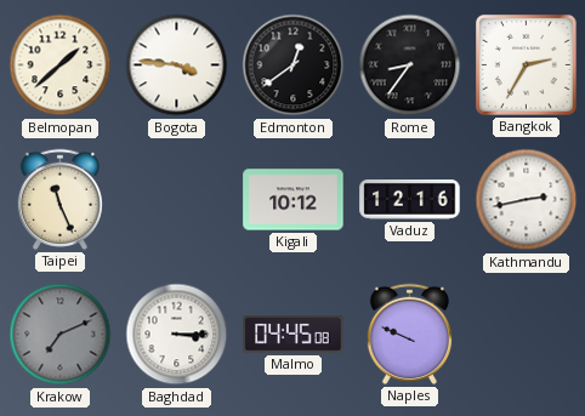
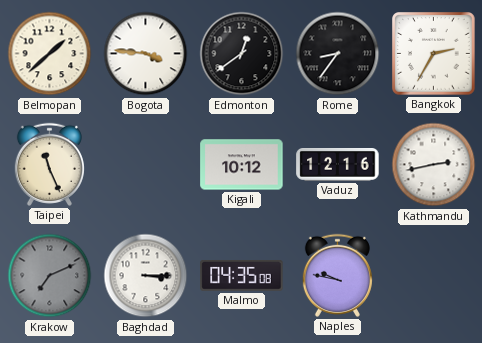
Malmo: 04:45 -> 04:35
Naples: 9:49 -> 9:47
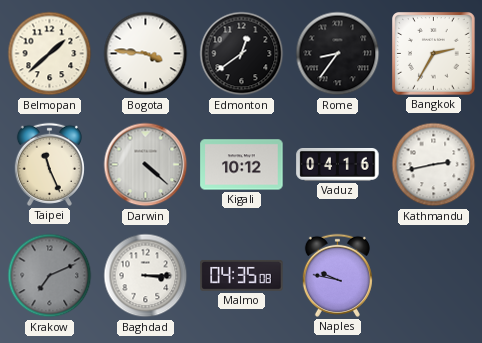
Darwin: none -> 4:22
Vaduz: 12:16 -> 04:16
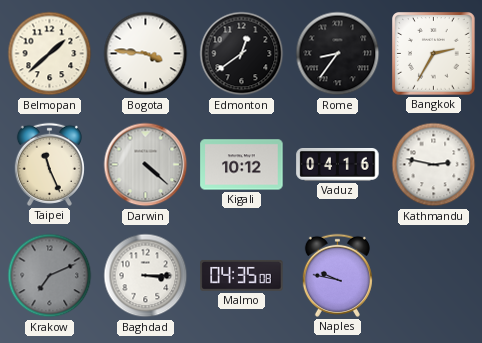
Kathmandu: 2:43 -> 2:47
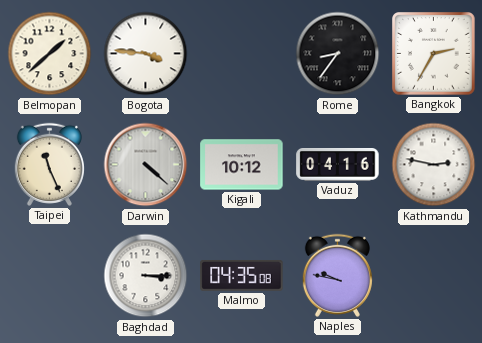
Edmonton: 12:39 -> none
Krakow: 7:11 -> none
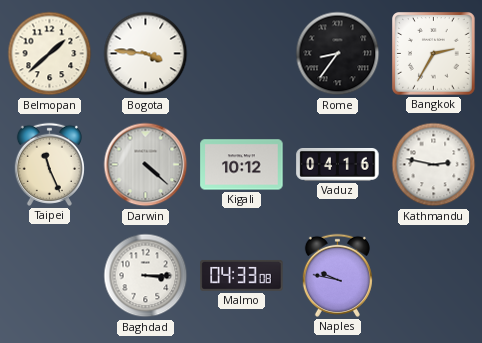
Malmo: 04:35 -> 04:33
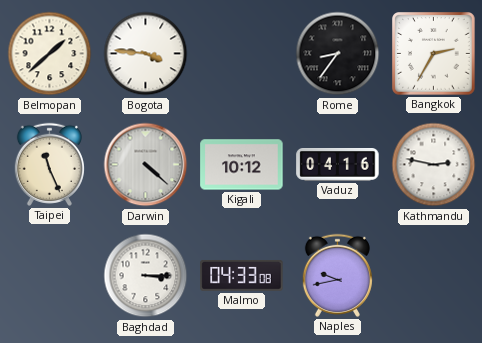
Naples: 9:47 -> 9:43
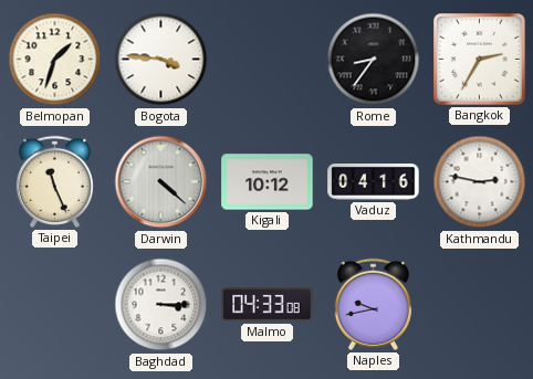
Belmopan: 1:38 -> 1:33
